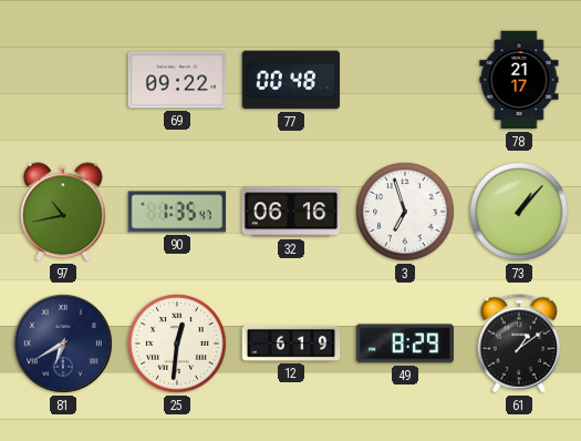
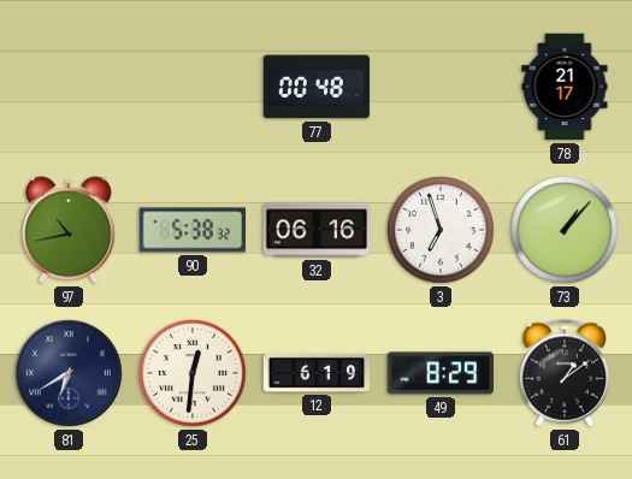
69: 09:22 -> none
90: 1:35 -> 5:38
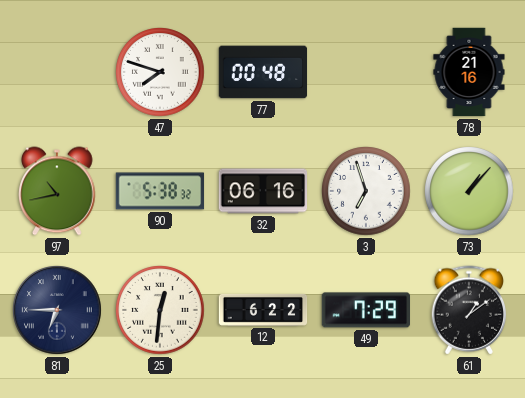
47: none -> 7:48
78: 21:17 -> 21:16
81: 6:40 -> 6:45
12: 6:19 -> 6:22
49: 8:29 -> 7:29
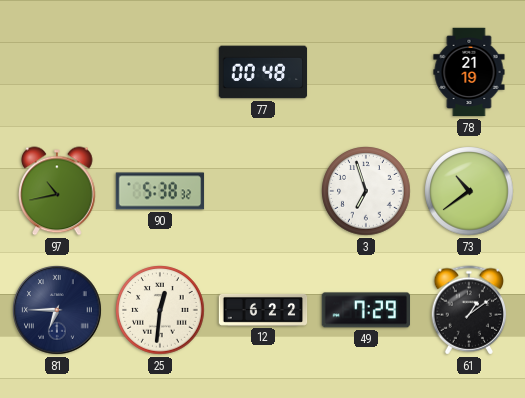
47: 7:48 -> none
78: 21:16 -> 21:19
32: 06:16 -> none
73: 1:07 -> 10:39
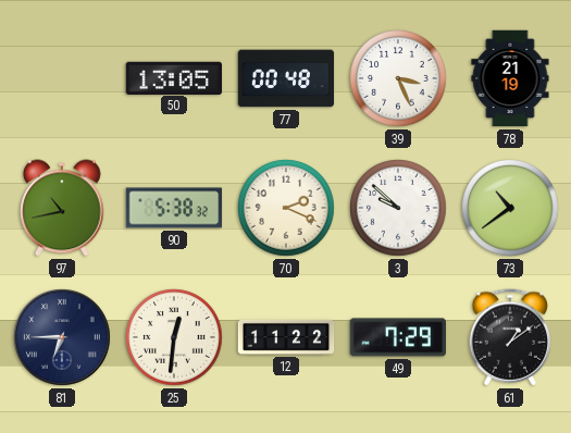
50: none -> 13:05
39: none -> 3:26
70: none -> 2:19
3: 6:57 -> 9:52
12: 6:22 -> 11:22
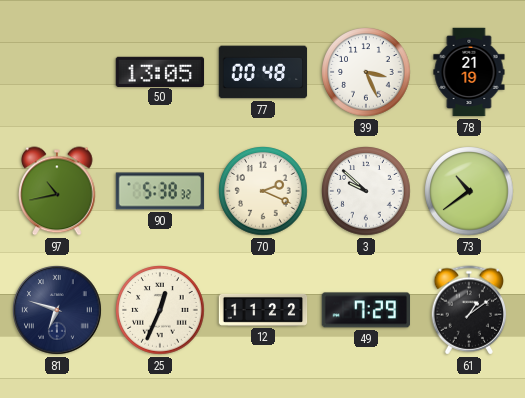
81: 6:45 -> 6:48
25: 12:31 -> 12:34
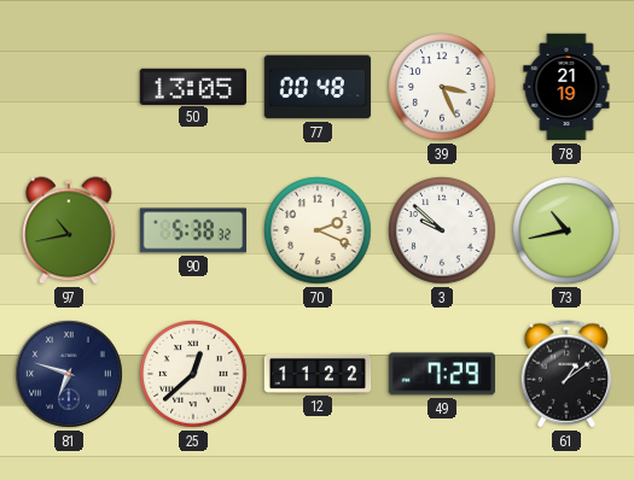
73: 10:39 -> 10:43
25: 12:34 -> 12:38
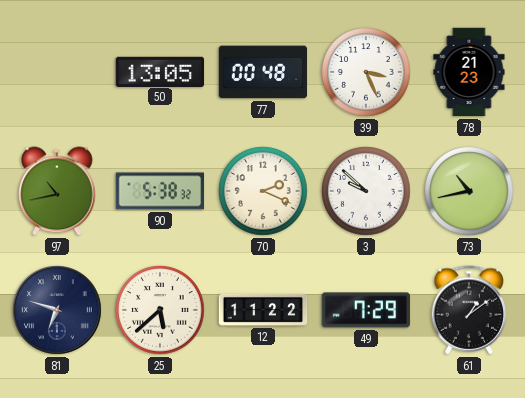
78: 21:19 -> 21:23
25: 12:38 -> 5:38
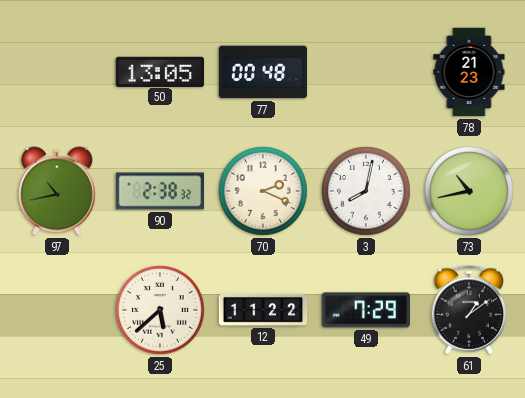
39: 3:26 -> none
90: 5:38 -> 2:38
3: 9:52 -> 8:02
81: 6:48 -> none
